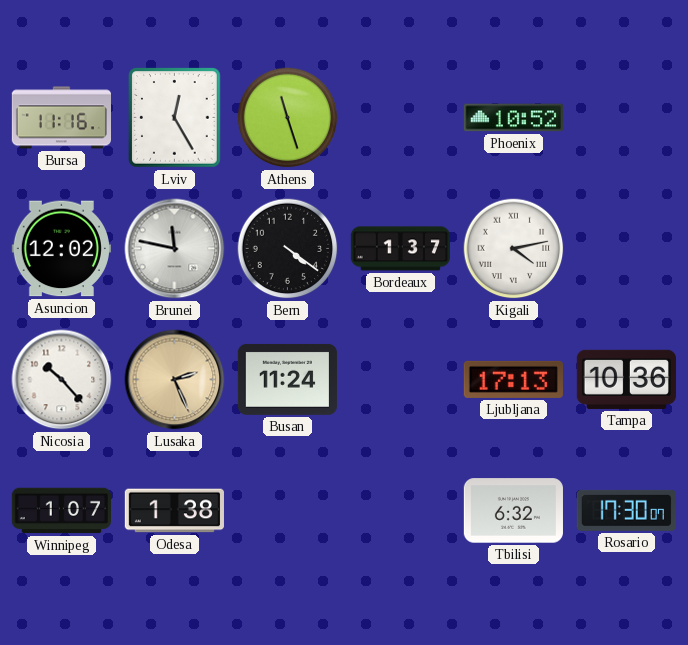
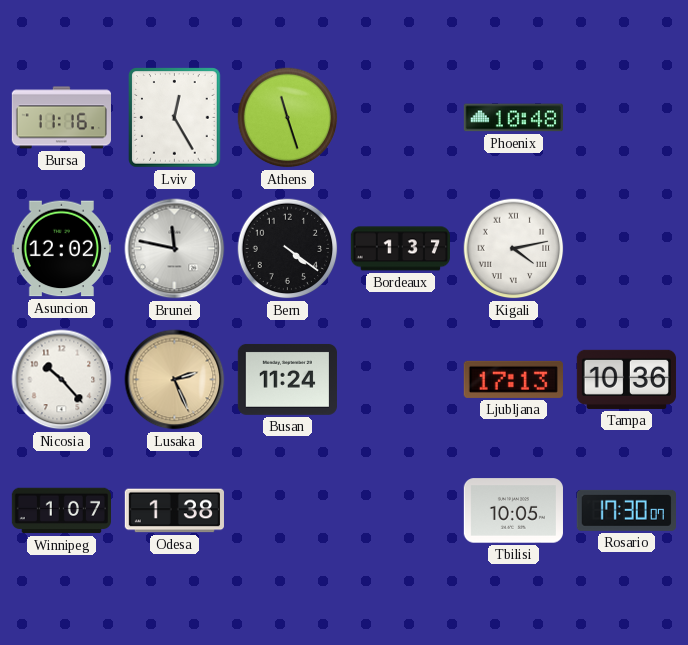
Phoenix: 10:52 -> 10:48
Tbilisi: 6:32 -> 10:05
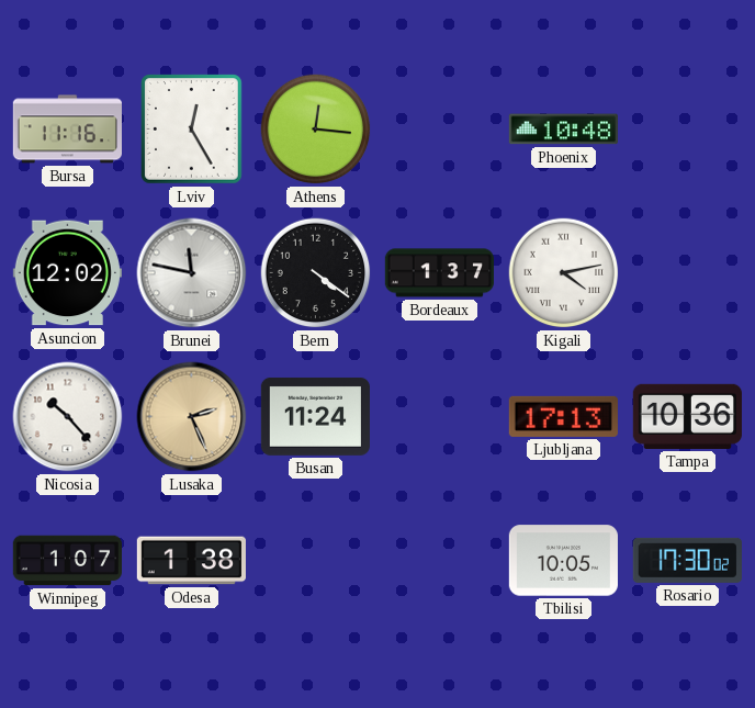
Athens: 11:27 -> 12:16
Rosario: 17:30:07 -> 17:30:02
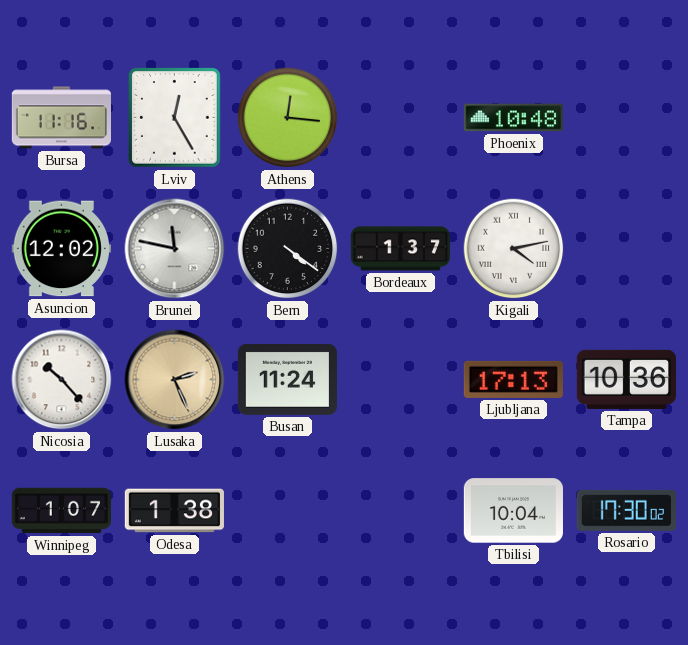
Tbilisi: 10:05 -> 10:04
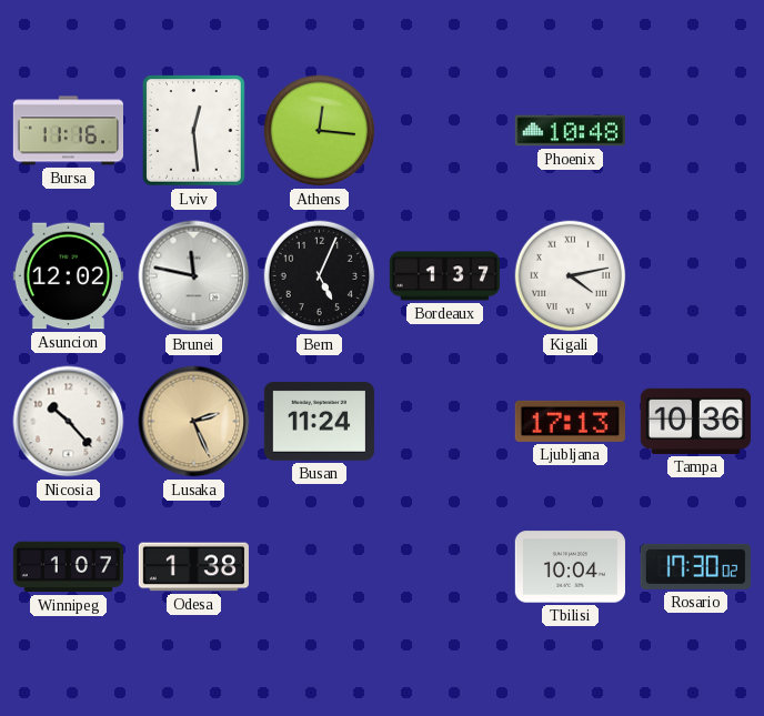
Lviv: 12:25 -> 12:29
Bern: 4:21 -> 5:04
